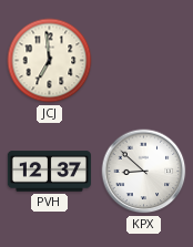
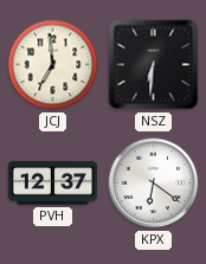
NSZ: none -> 6:31
KPX: 8:52 -> 6:21
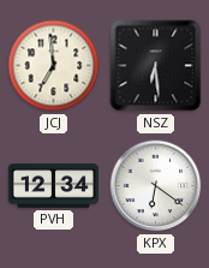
NSZ: 6:31 -> 6:29
PVH: 12:37 -> 12:34
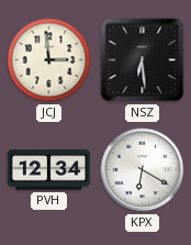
JCJ: 6:59 -> 2:59
KPX: 6:21 -> 6:20
